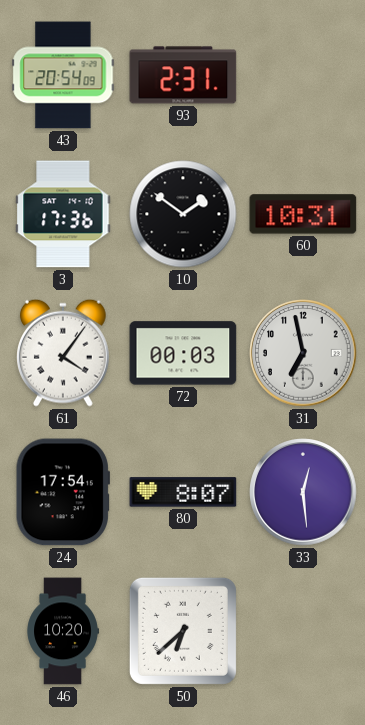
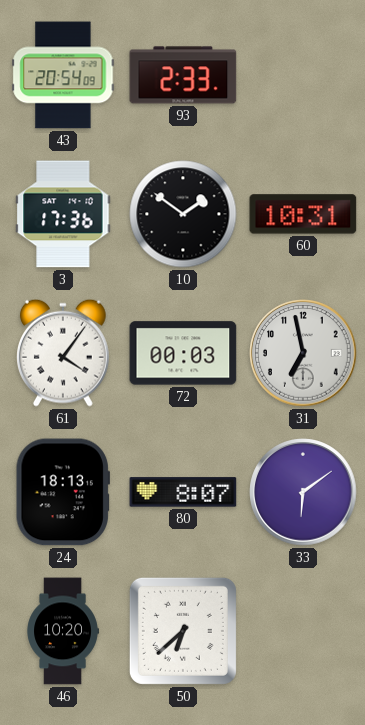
93: 2:31 -> 2:33
24: 17:54 -> 18:13
33: 12:29 -> 6:09
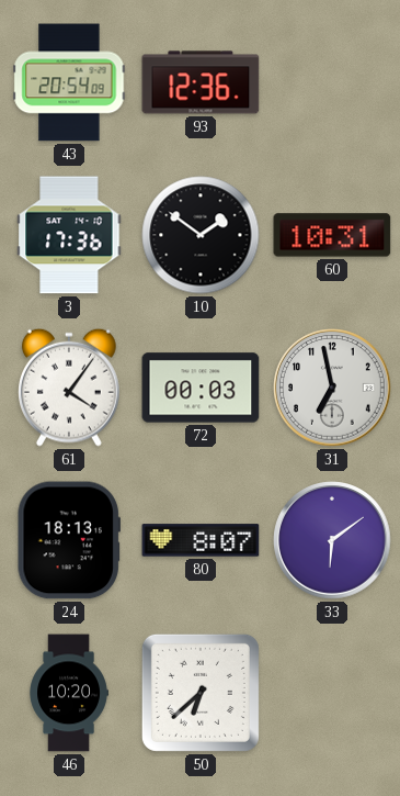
93: 2:33 -> 12:36
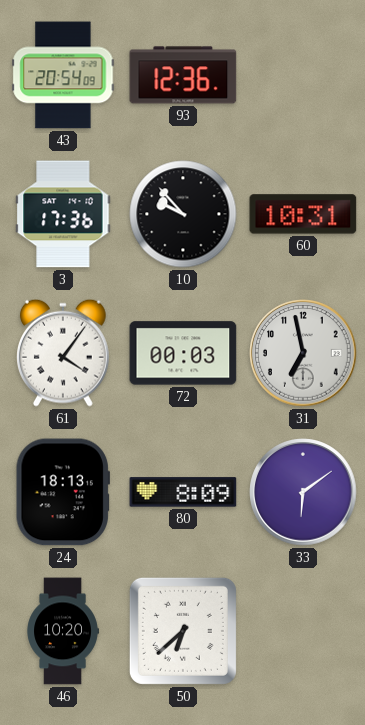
10: 1:51 -> 9:53
80: 8:07 -> 8:09
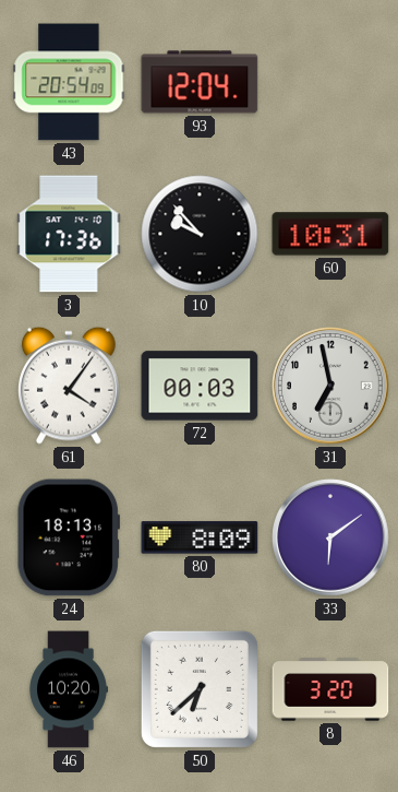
93: 12:36 -> 12:04
8: none -> 3:20
